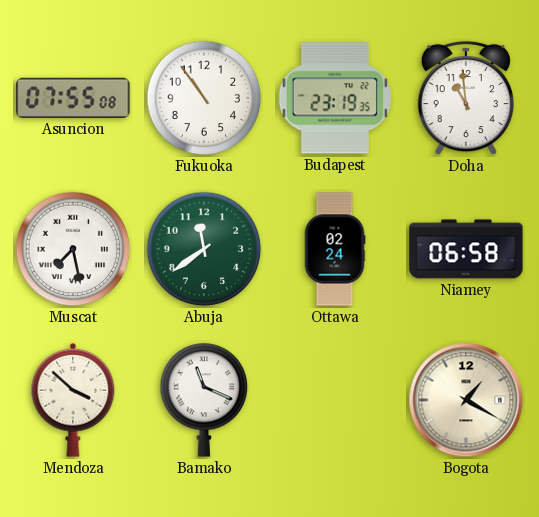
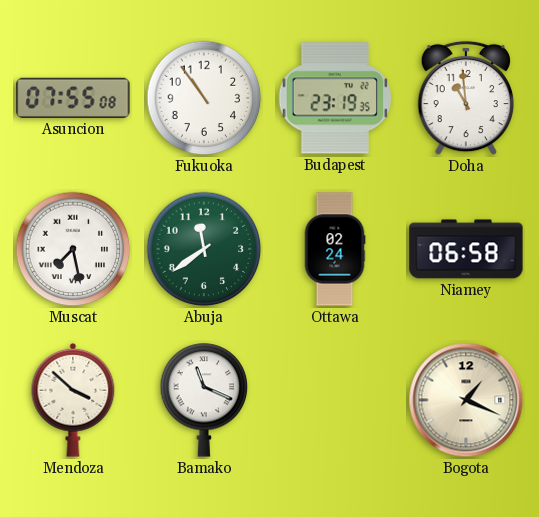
Bogota: 1:20 -> 1:19
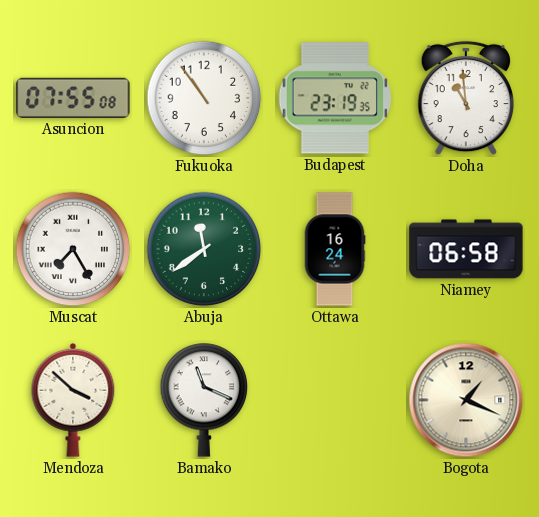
Muscat: 7:28 -> 7:25
Ottawa: 02:24 -> 16:24
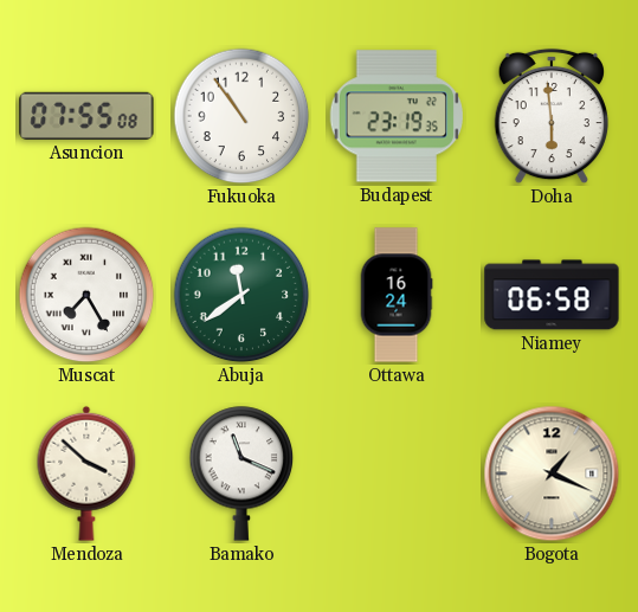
Doha: 10:59 -> 5:59
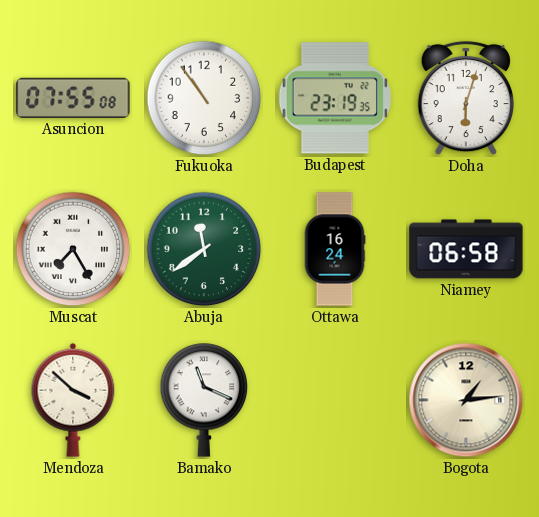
Doha: 5:59 -> 6:03
Bogota: 1:19 -> 1:14
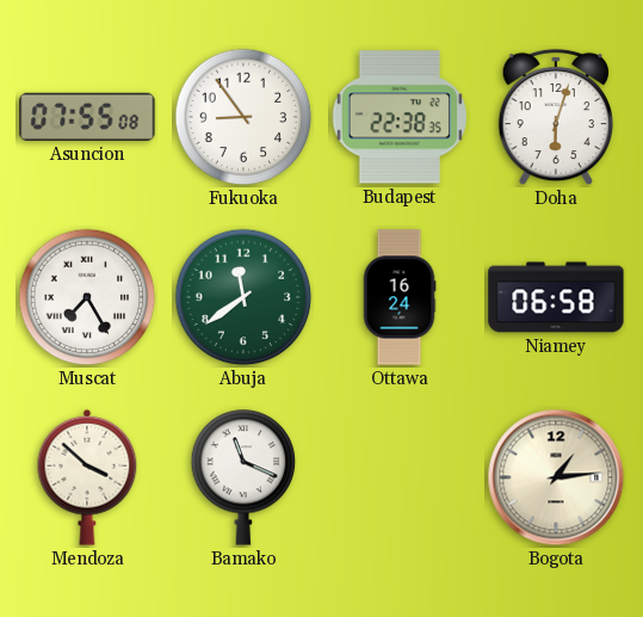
Fukuoka: 10:54 -> 8:54
Budapest: 23:19 -> 22:38
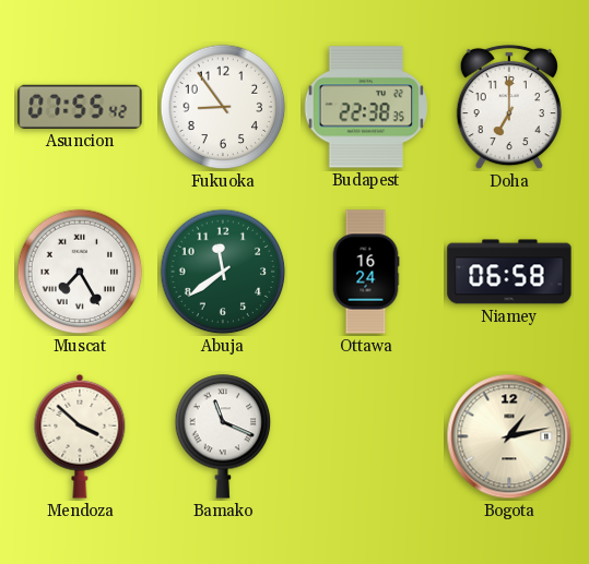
Asuncion: 07:55:08 -> 07:55:42
Doha: 6:03 -> 7:00
Bogota: 1:14 -> 1:13
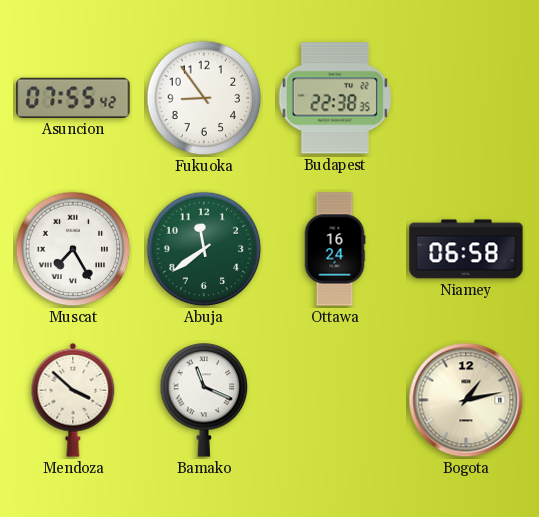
Doha: 7:00 -> none
